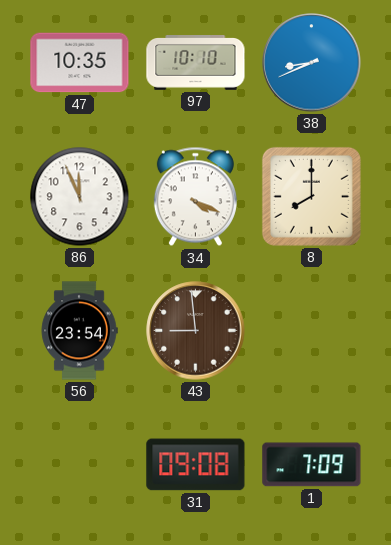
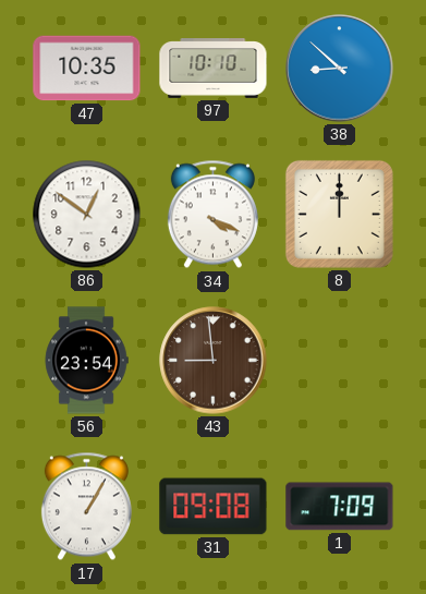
38: 8:41 -> 8:52
86: 11:56 -> 12:51
8: 8:00 -> 12:00
17: none -> 1:05
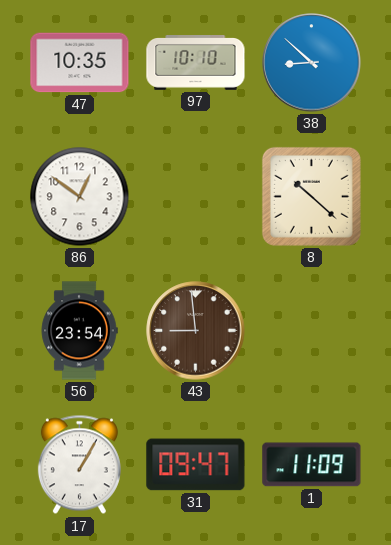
34: 4:19 -> none
8: 12:00 -> 10:22
31: 09:08 -> 09:47
1: 7:09 -> 11:09
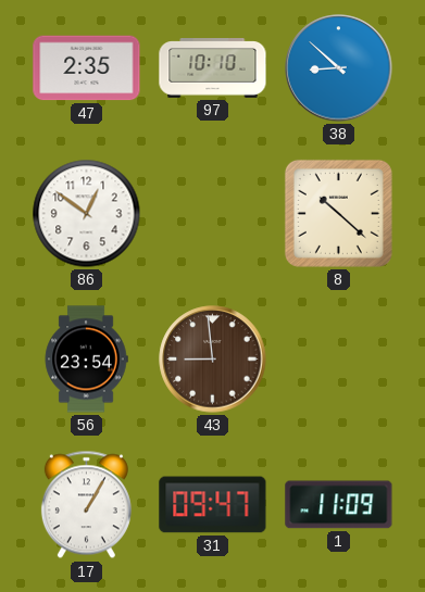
47: 10:35 -> 2:35
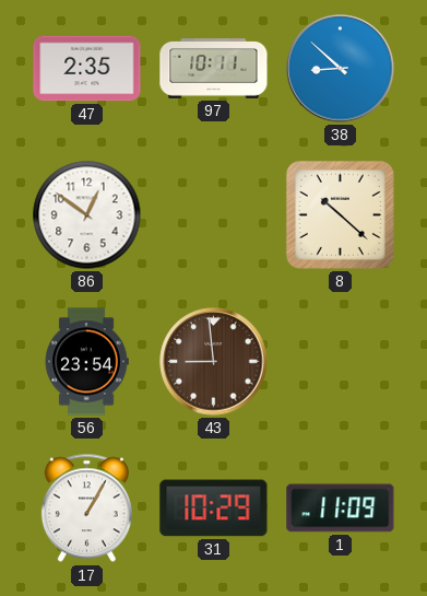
97: 10:10 -> 10:11
31: 09:47 -> 10:29
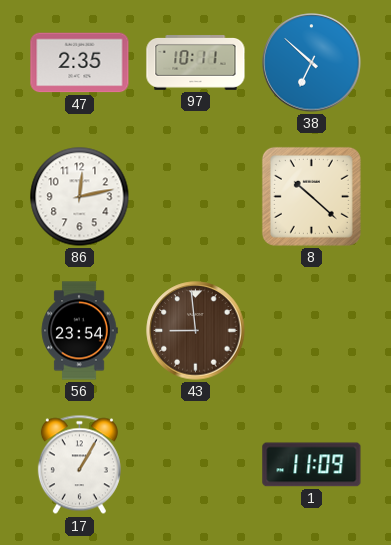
38: 8:52 -> 6:52
86: 12:51 -> 12:13
31: 10:29 -> none
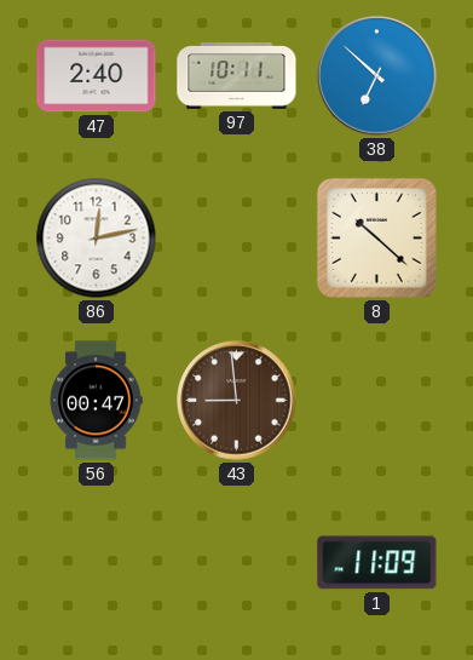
47: 2:35 -> 2:40
56: 23:54 -> 00:47
17: 1:05 -> none
